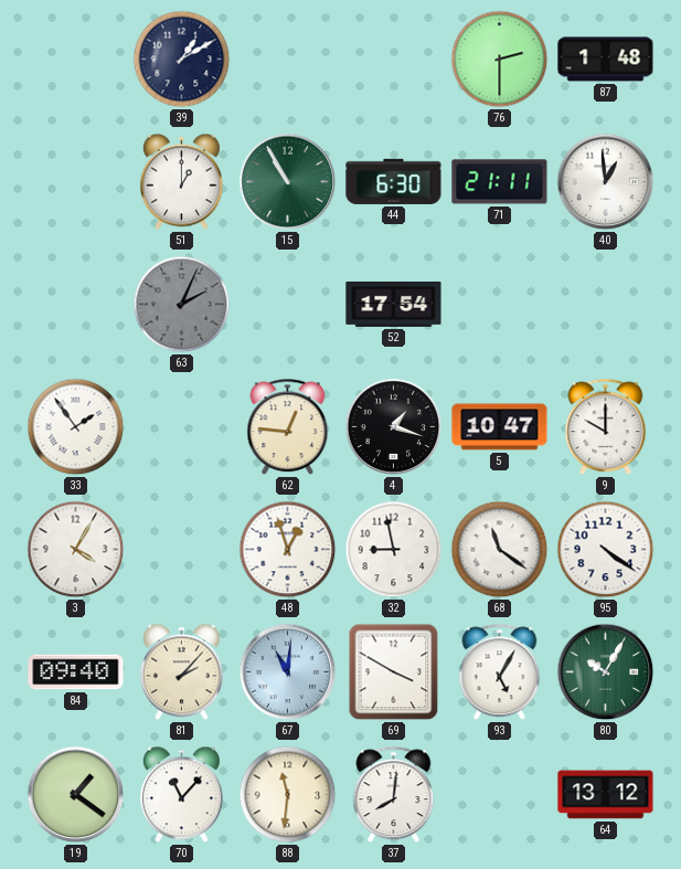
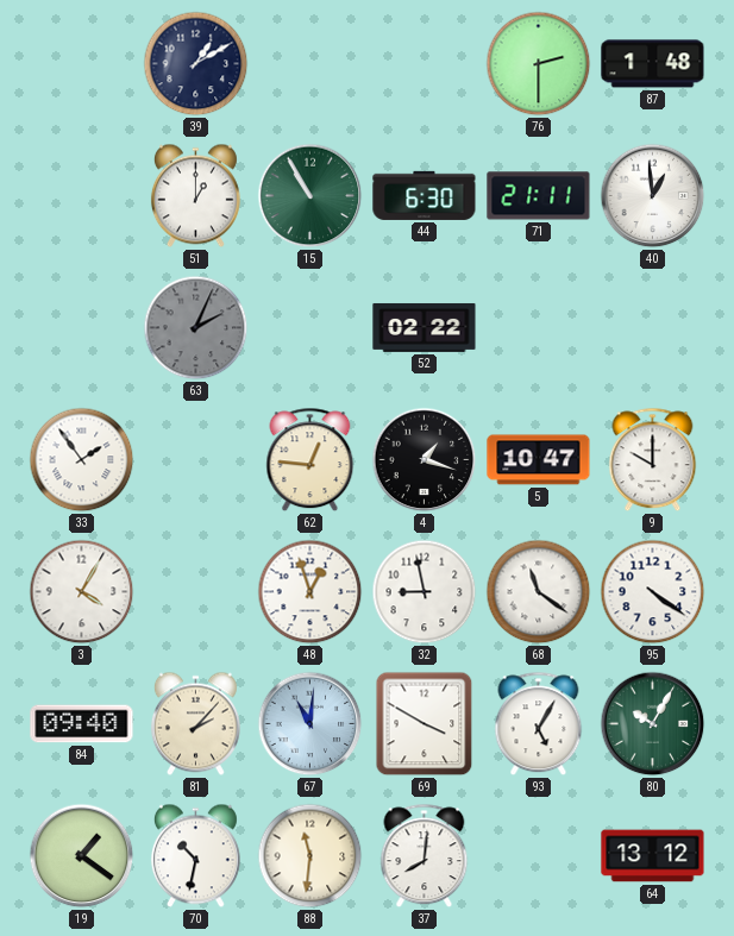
52: 17:54 -> 02:22
70: 11:07 -> 10:32
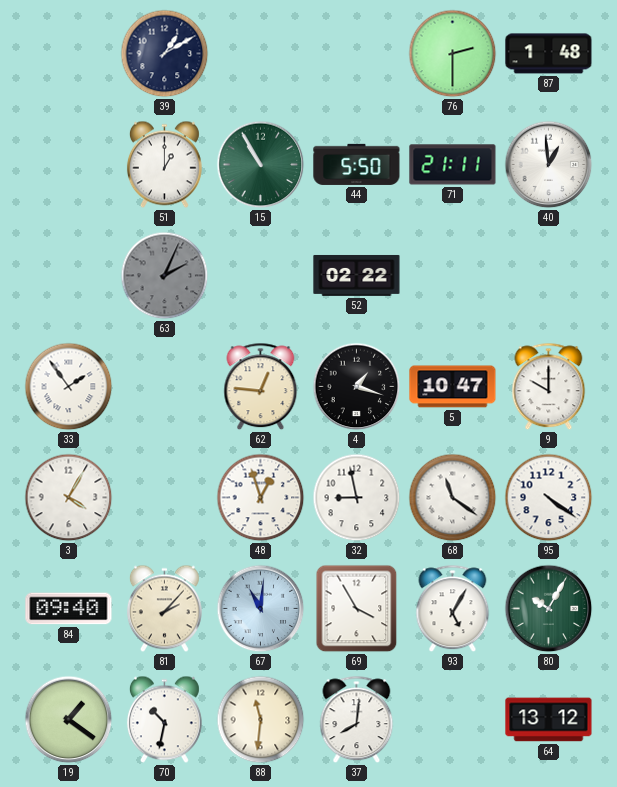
44: 6:30 -> 5:50
69: 3:50 -> 3:55
